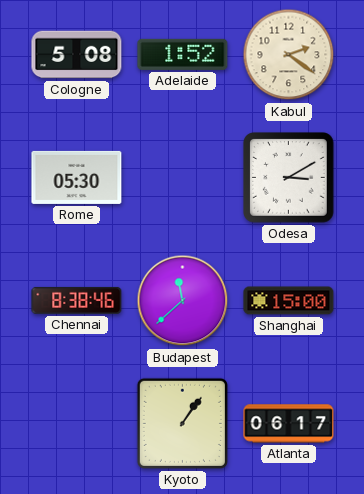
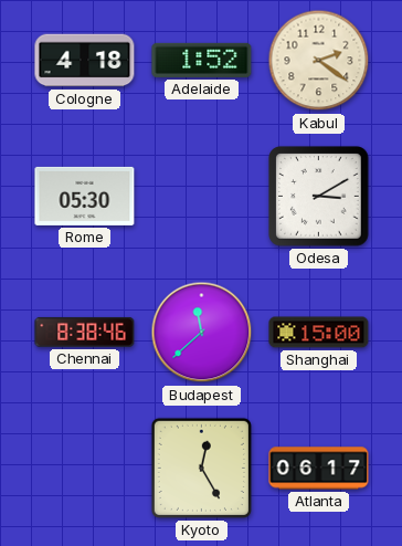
Cologne: 5:08 -> 4:18
Kyoto: 1:06 -> 12:25
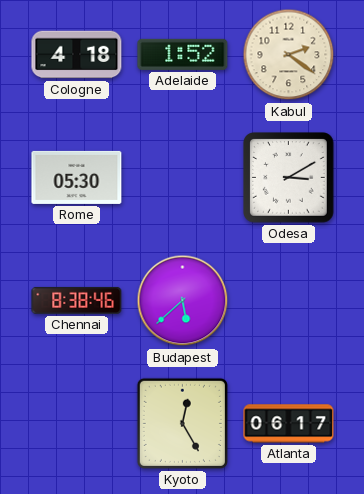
Budapest: 11:38 -> 5:38
Shanghai: 15:00 -> none
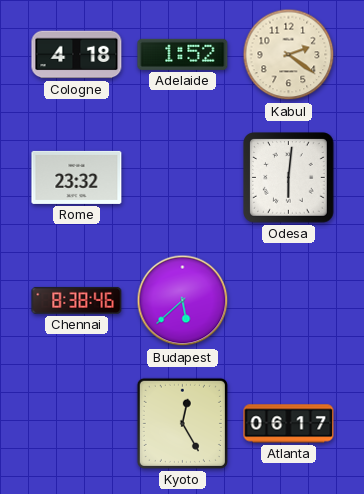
Rome: 05:30 -> 23:32
Odesa: 3:10 -> 6:01
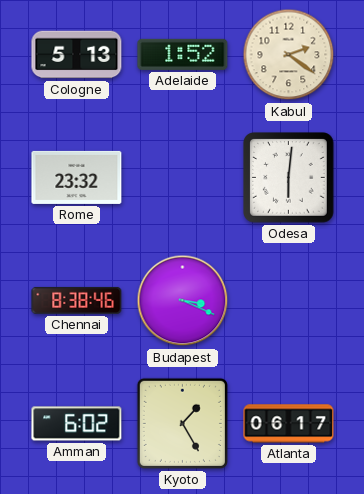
Cologne: 4:18 -> 5:13
Budapest: 5:38 -> 3:19
Amman: none -> 6:02
Kyoto: 12:25 -> 1:25
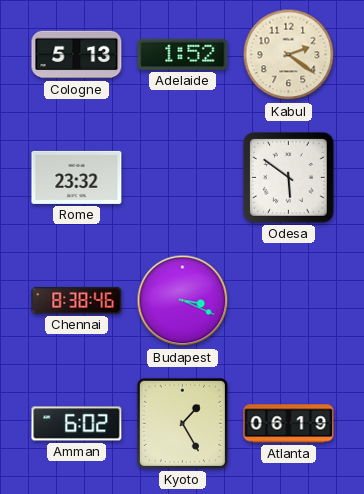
Odesa: 6:01 -> 5:51
Atlanta: 06:17 -> 06:19
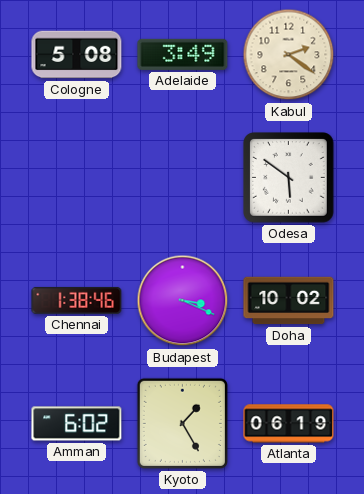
Cologne: 5:13 -> 5:08
Adelaide: 1:52 -> 3:49
Rome: 23:32 -> none
Chennai: 8:38 -> 1:38
Doha: none -> 10:02
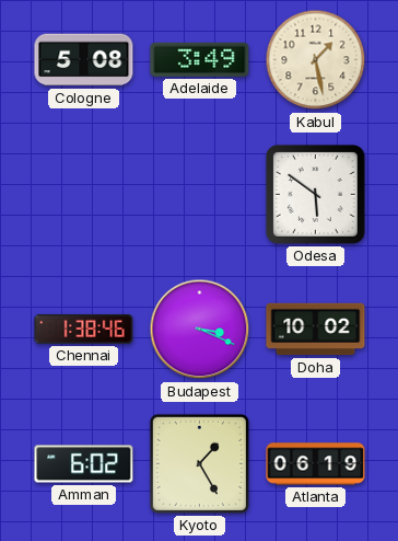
Kabul: 2:21 -> 1:28
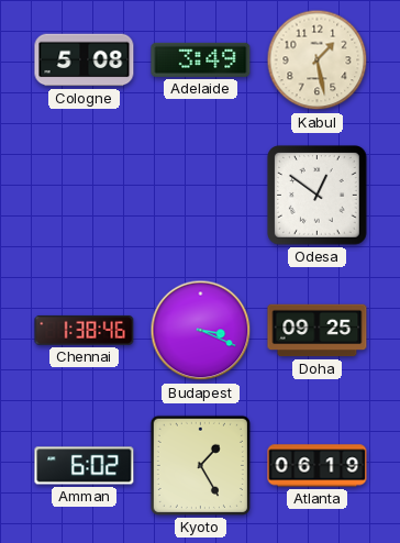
Odesa: 5:51 -> 12:51
Doha: 10:02 -> 09:25
